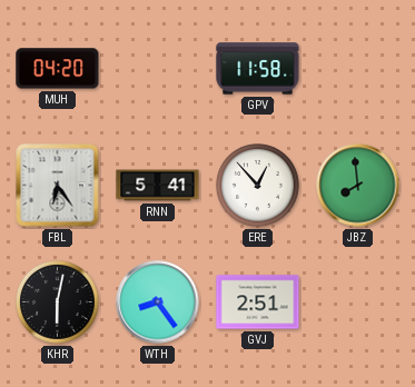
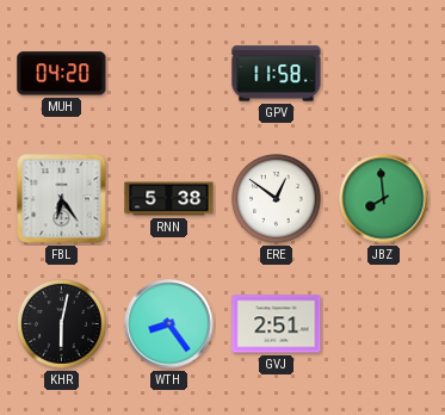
RNN: 5:41 -> 5:38
ERE: 12:53 -> 12:51
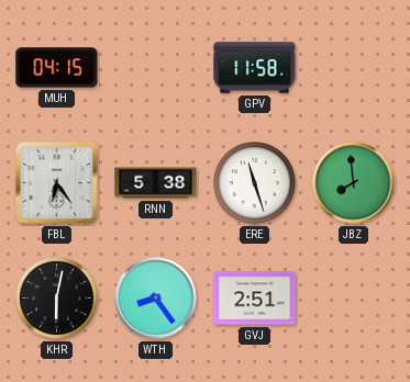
MUH: 04:20 -> 04:15
ERE: 12:51 -> 11:27
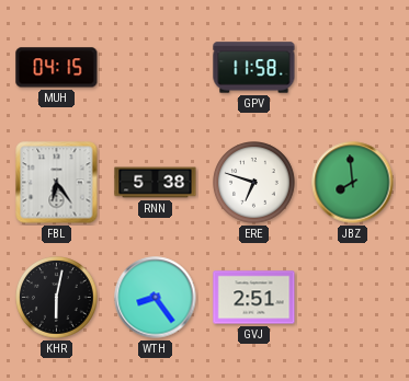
ERE: 11:27 -> 6:48
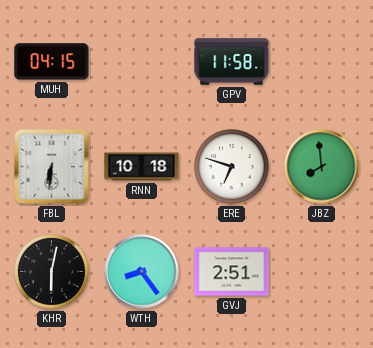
FBL: 6:24 -> 6:31
RNN: 5:38 -> 10:18
